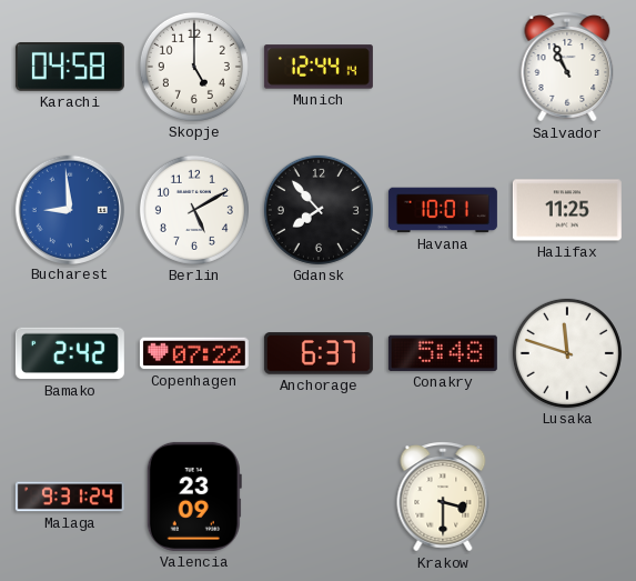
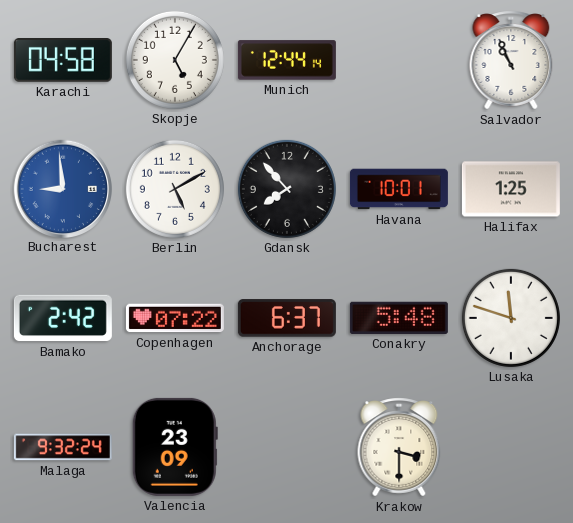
Skopje: 5:00 -> 5:05
Halifax: 11:25 -> 1:25
Malaga: 9:31 -> 9:32
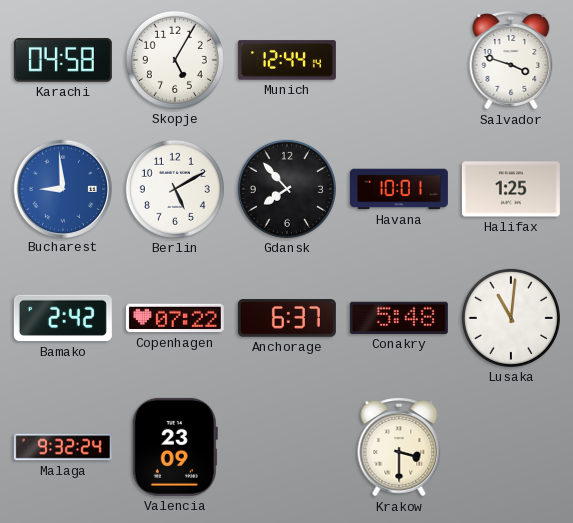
Salvador: 10:56 -> 3:48
Lusaka: 11:48 -> 11:01
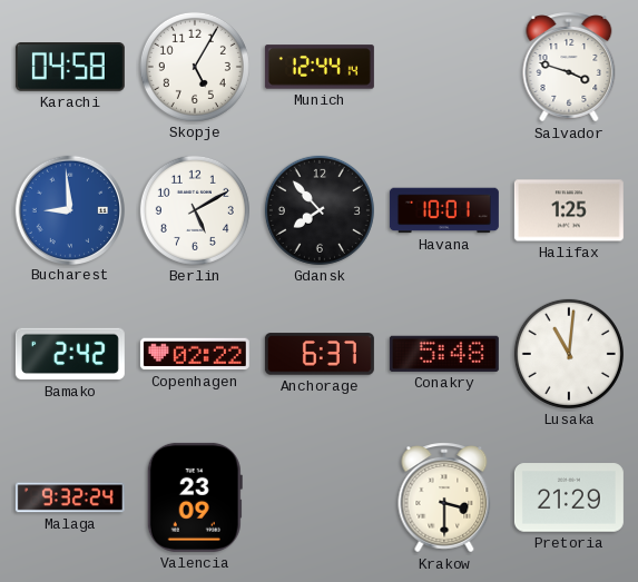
Copenhagen: 07:22 -> 02:22
Pretoria: none -> 21:29
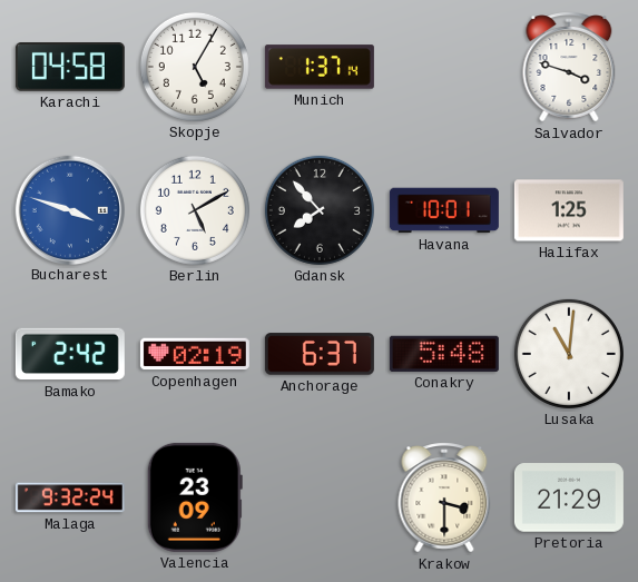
Munich: 12:44 -> 1:37
Bucharest: 8:59 -> 3:48
Copenhagen: 02:22 -> 02:19
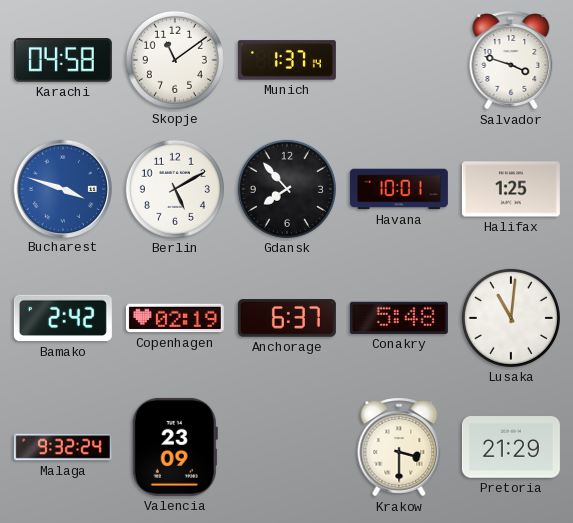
Skopje: 5:05 -> 11:09
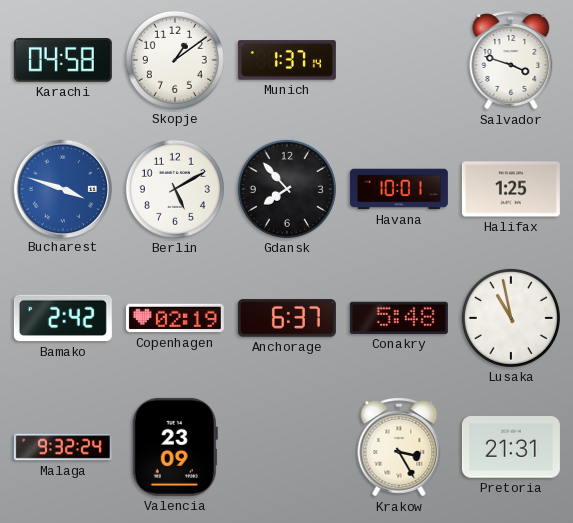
Skopje: 11:09 -> 1:09
Lusaka: 11:01 -> 10:58
Krakow: 3:30 -> 3:25
Pretoria: 21:29 -> 21:31
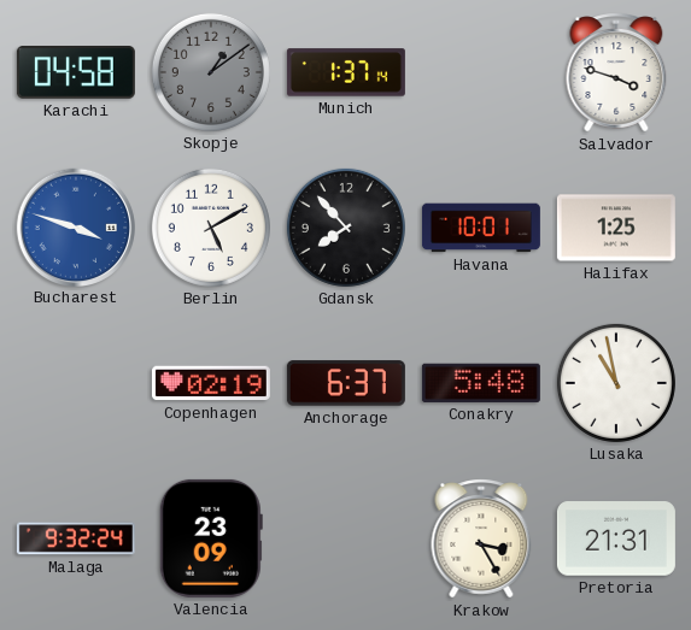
Skopje dial: white -> grey
Bamako: 2:42 -> none
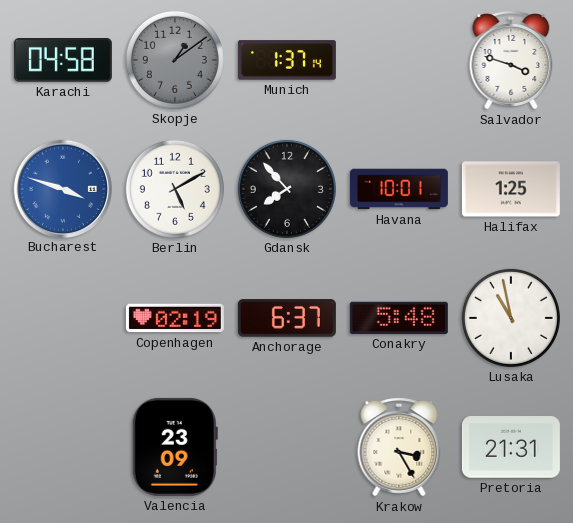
Malaga: 9:32 -> none
